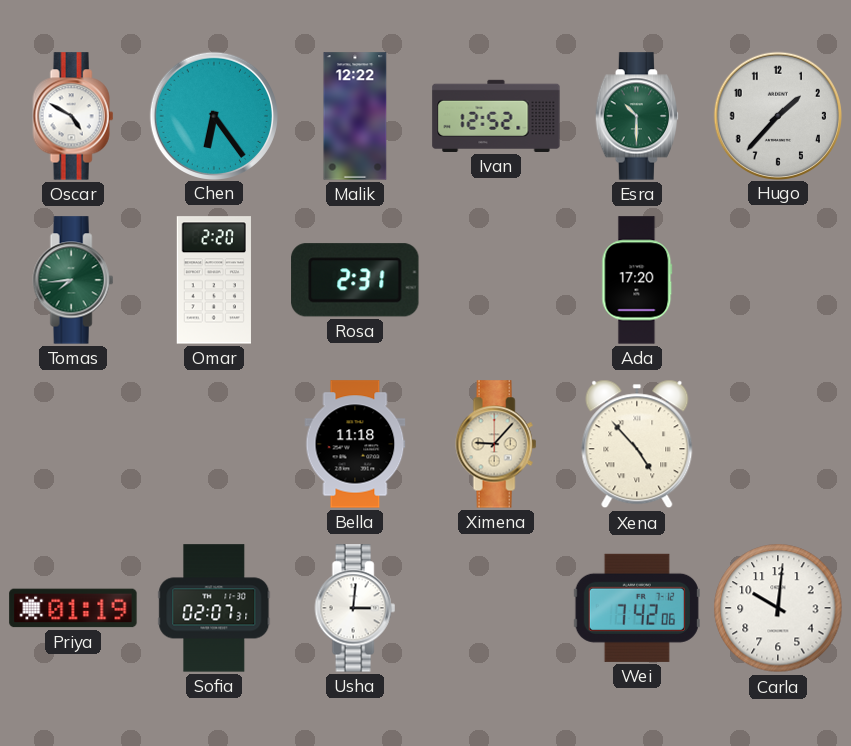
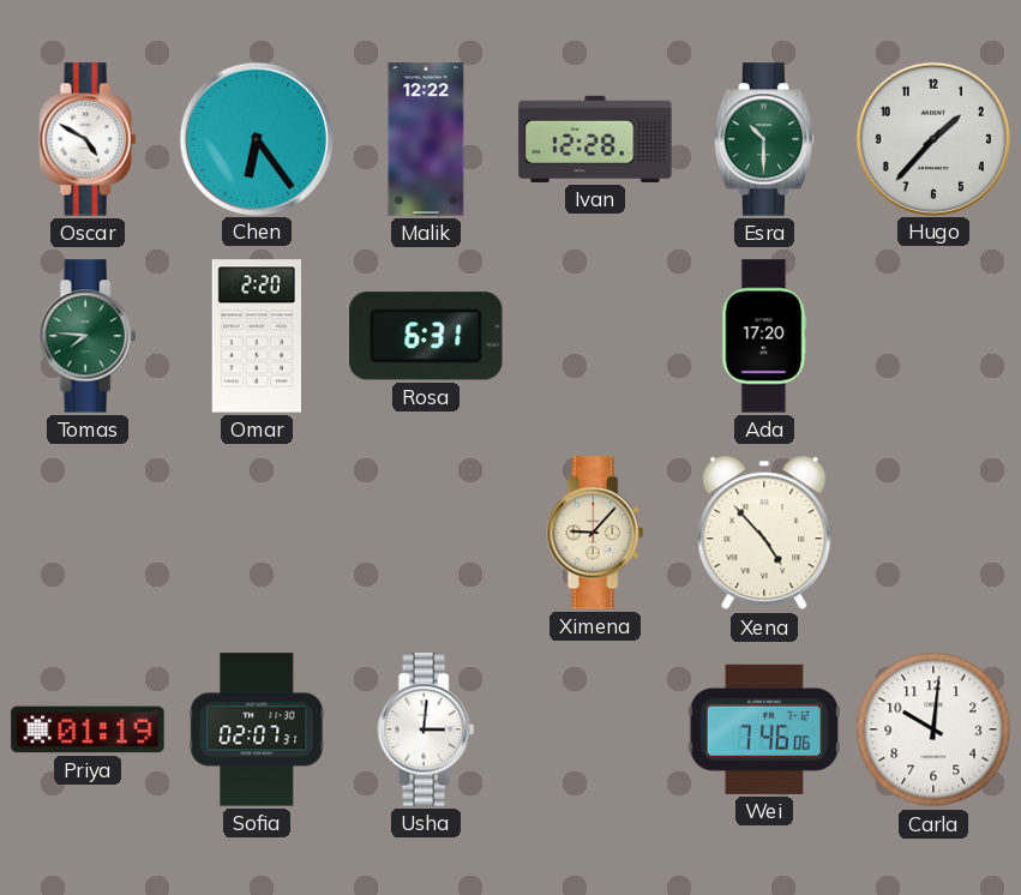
Ivan: 12:52 -> 12:28
Tomas: 7:44 -> 7:46
Rosa: 2:31 -> 6:31
Bella: 11:18 -> none
Wei: 7:42 -> 7:46
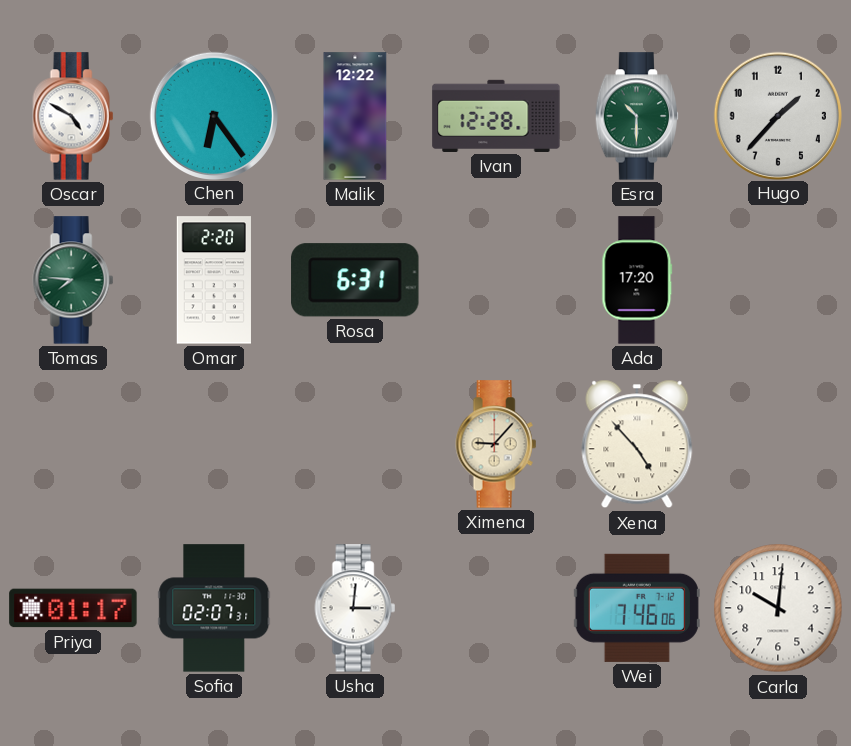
Priya: 01:19 -> 01:17
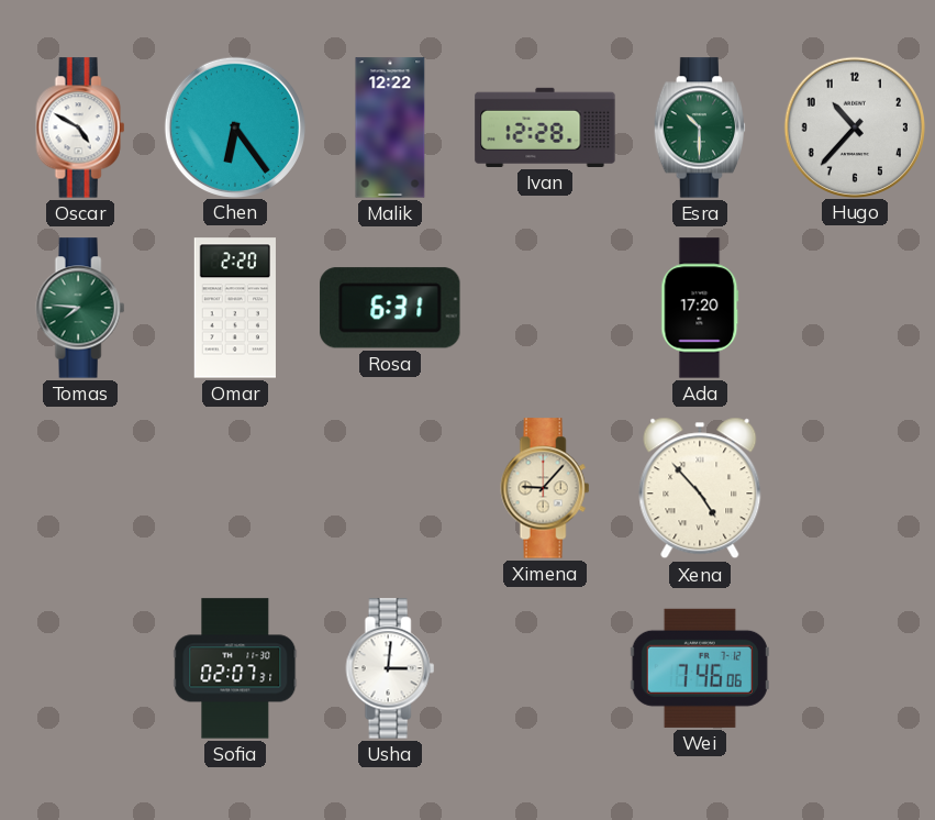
Hugo: 1:37 -> 10:37
Priya: 01:17 -> none
Carla: 10:01 -> none
